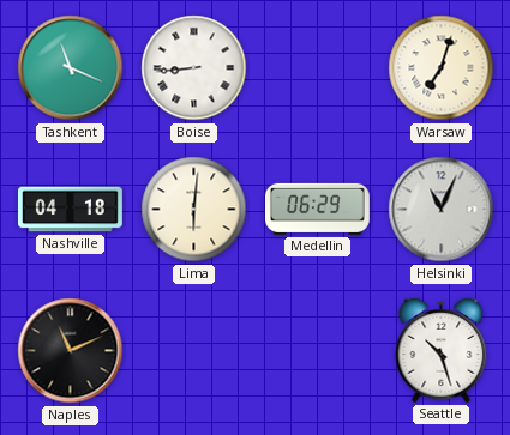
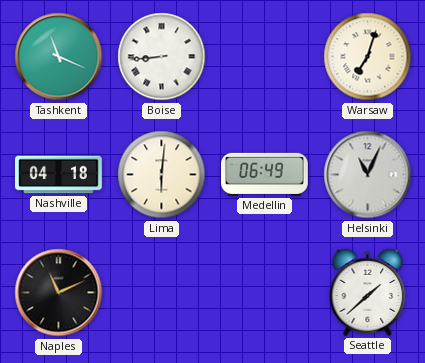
Medellin: 06:29 -> 06:49
Seattle: 10:27 -> 1:38
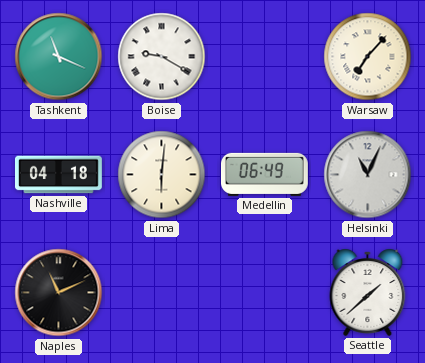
Boise: 8:44 -> 9:20
Warsaw: 7:03 -> 7:07
